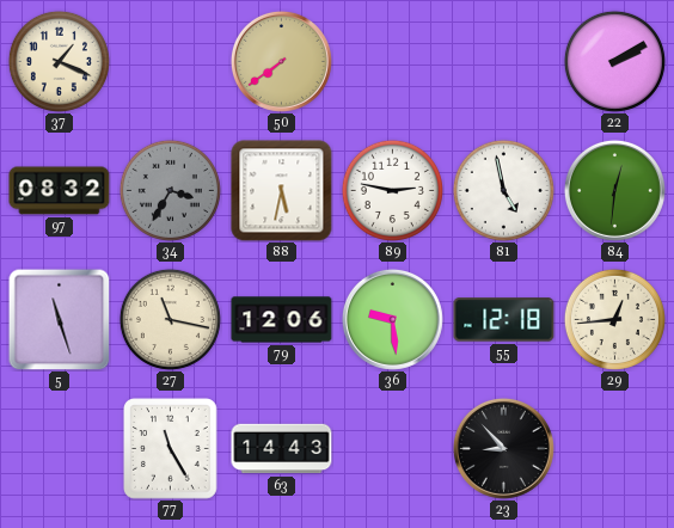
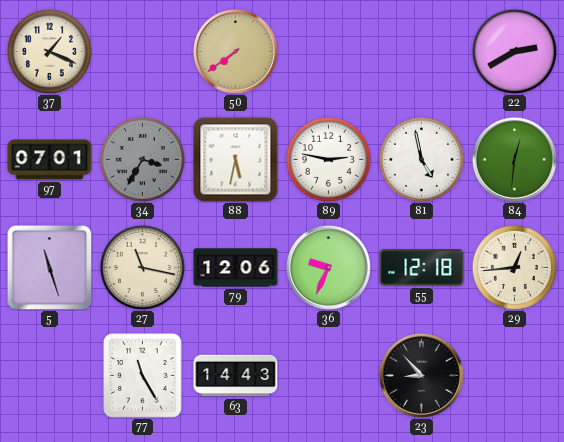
22: 2:10 -> 2:40
97: 08:32 -> 07:01
36: 9:29 -> 9:34
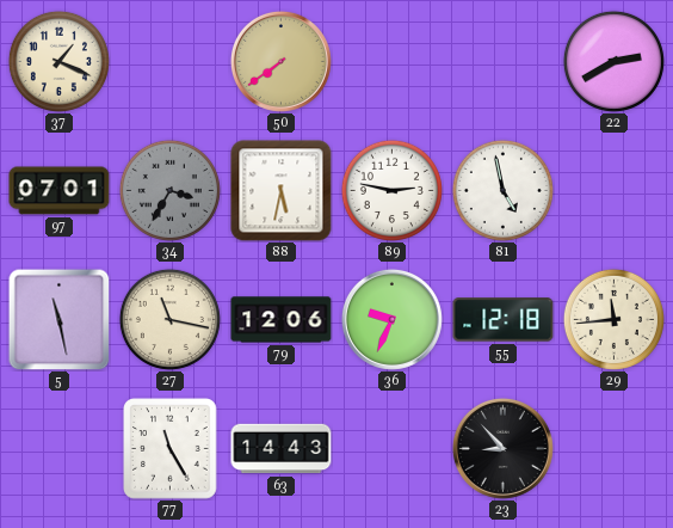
84: 12:31 -> none
5: 11:27 -> 11:28
29: 12:44 -> 11:44
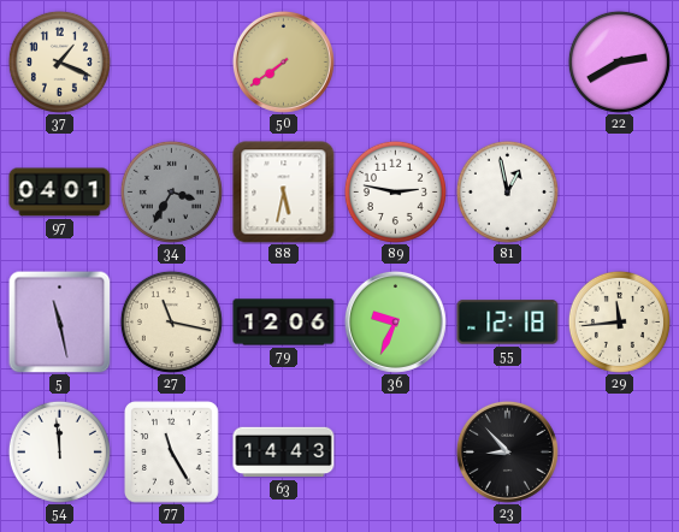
97: 07:01 -> 04:01
81: 4:58 -> 12:58
54: none -> 11:59
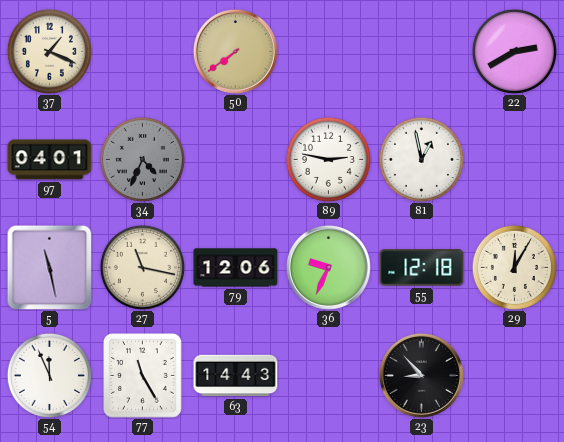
34: 3:35 -> 4:34
88: 5:32 -> none
29: 11:44 -> 12:05
54: 11:59 -> 11:56
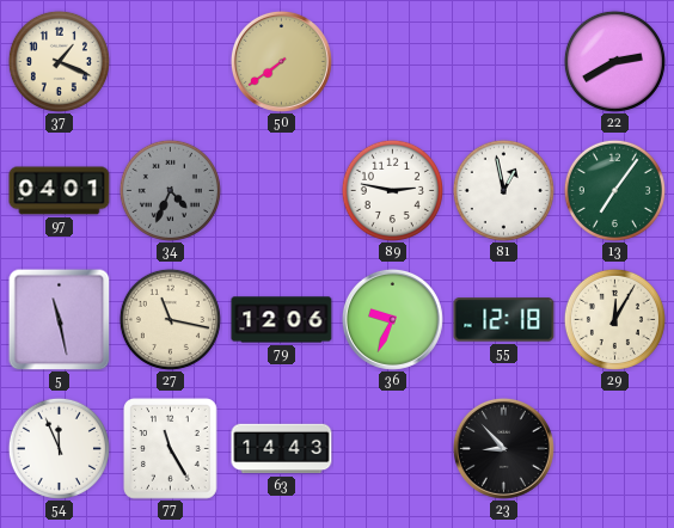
13: none -> 7:06
